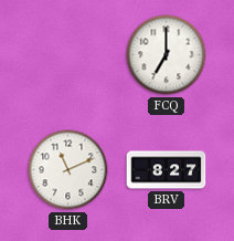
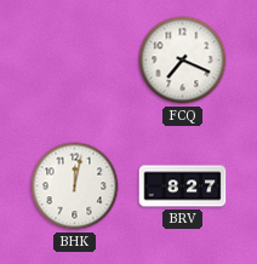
FCQ: 7:00 -> 7:19
BHK: 11:11 -> 12:02
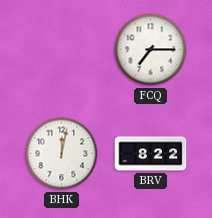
FCQ: 7:19 -> 7:15
BRV: 8:27 -> 8:22
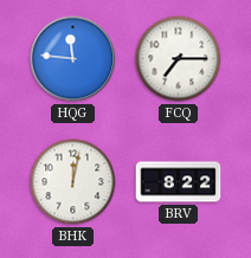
HQG: none -> 11:46
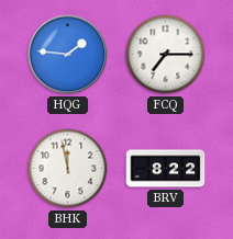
HQG: 11:46 -> 1:46
BHK: 12:02 -> 11:58
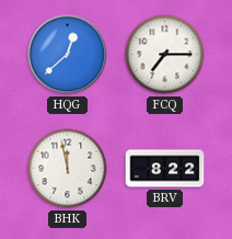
HQG: 1:46 -> 12:38
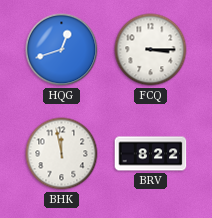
HQG: 12:38 -> 12:42
FCQ: 7:15 -> 3:15
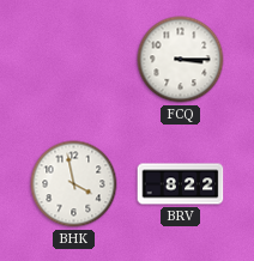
HQG: 12:42 -> none
BHK: 11:58 -> 3:58
